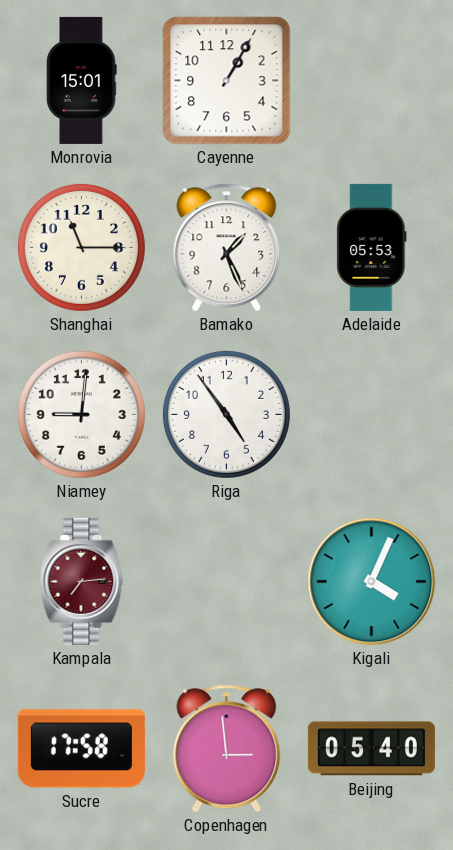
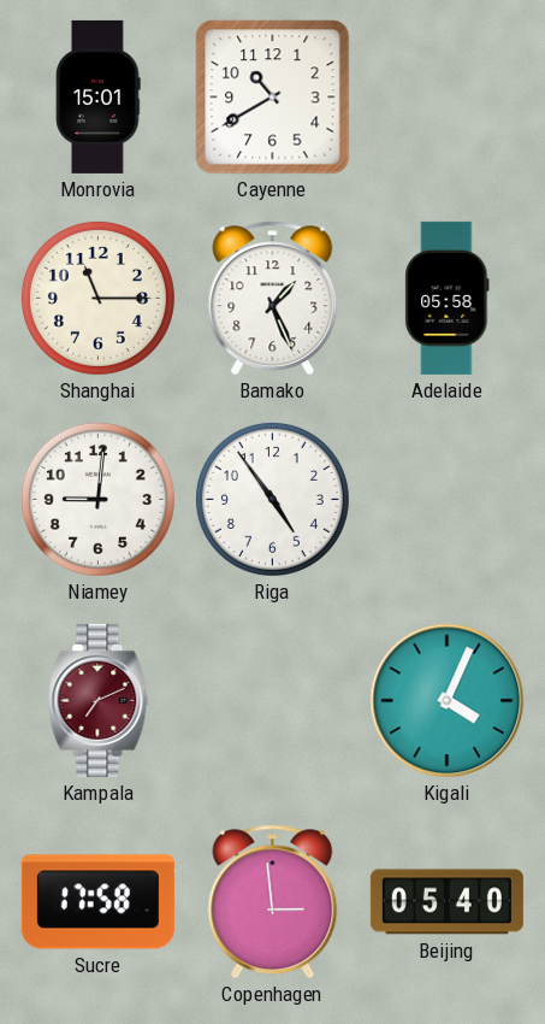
Cayenne: 1:05 -> 10:40
Adelaide: 05:53 -> 05:58
Kampala: 7:14 -> 7:11
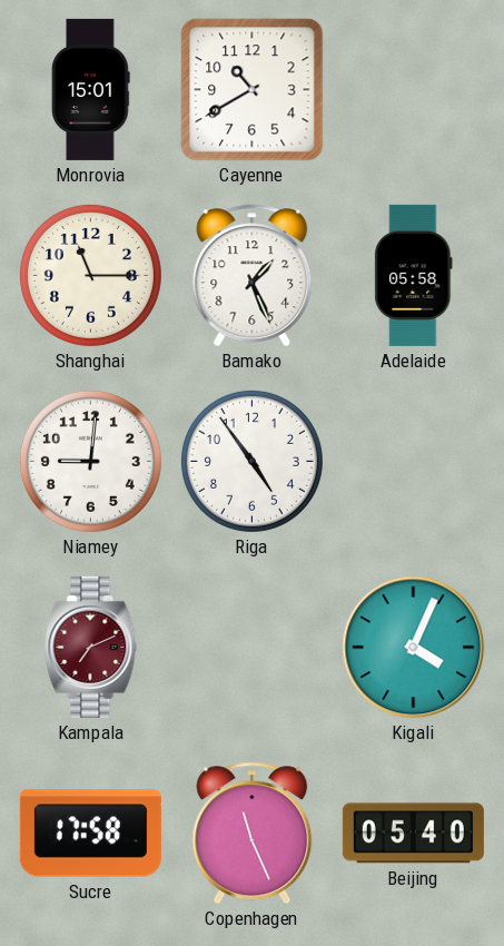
Copenhagen: 2:59 -> 11:26
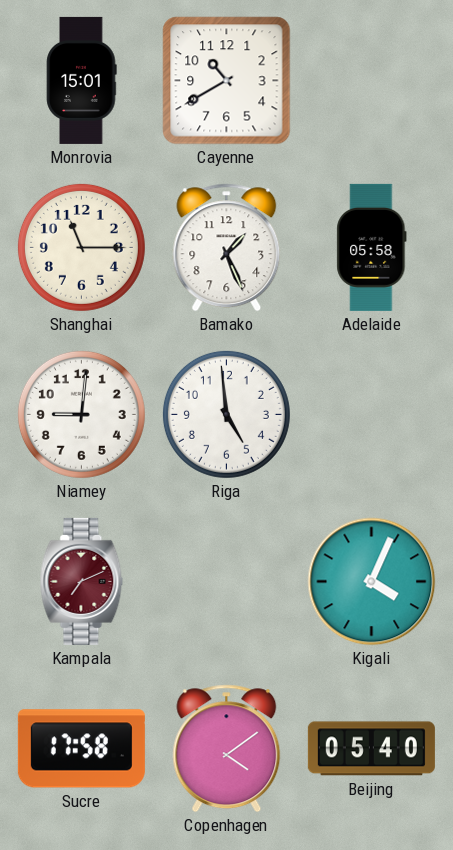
Riga: 4:54 -> 4:59
Copenhagen: 11:26 -> 4:09
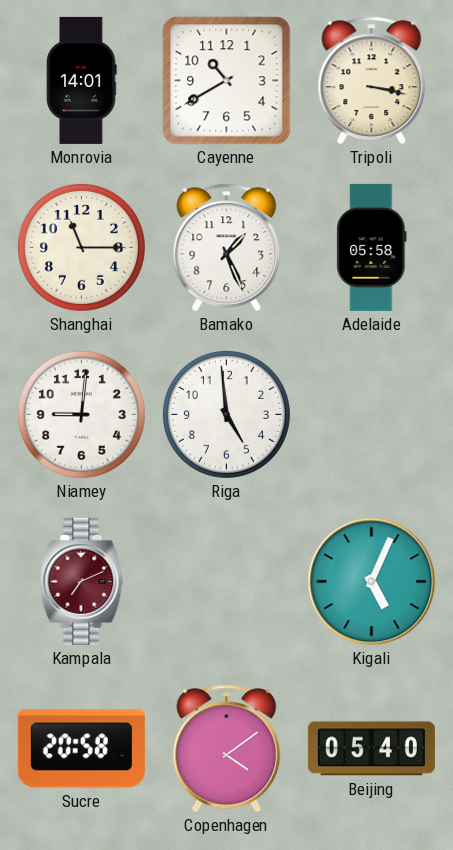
Monrovia: 15:01 -> 14:01
Tripoli: none -> 3:17
Kigali: 4:04 -> 5:04
Sucre: 17:58 -> 20:58
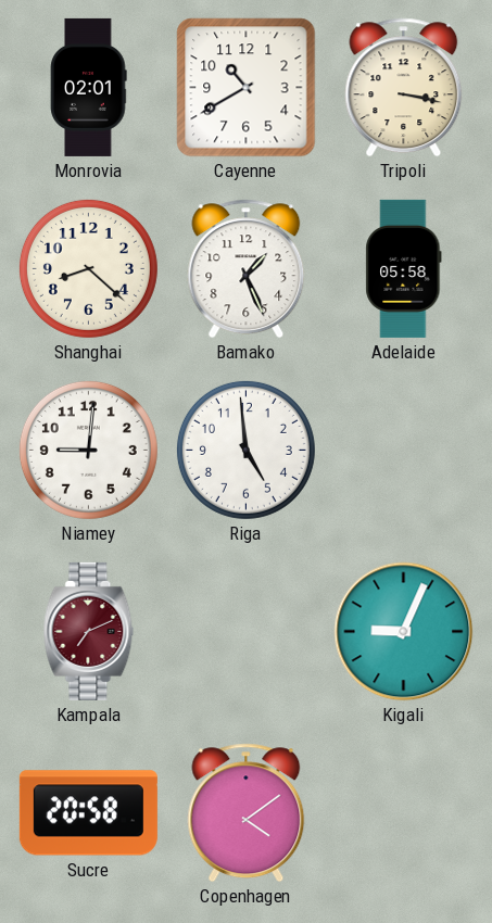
Monrovia: 14:01 -> 02:01
Shanghai: 11:15 -> 8:22
Kigali: 5:04 -> 9:04
Beijing: 05:40 -> none
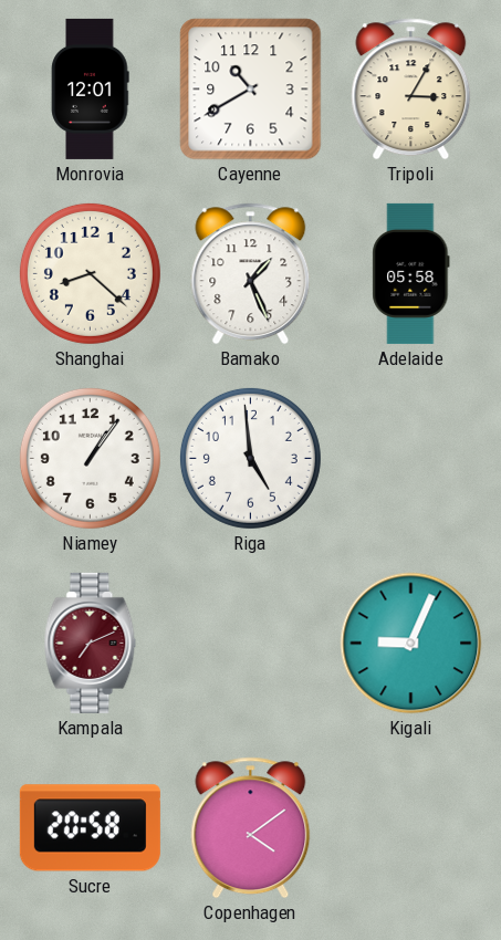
Monrovia: 02:01 -> 12:01
Tripoli: 3:17 -> 3:05
Niamey: 9:01 -> 1:06
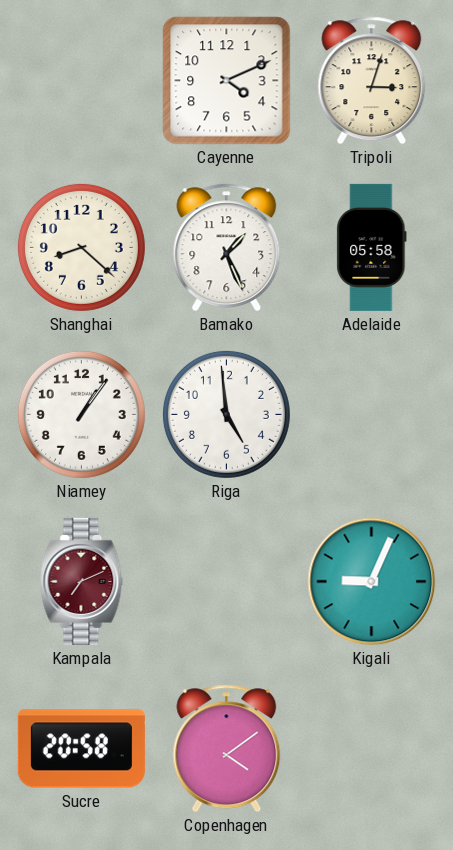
Monrovia: 12:01 -> none
Cayenne: 10:40 -> 4:11
Tripoli: 3:05 -> 3:03
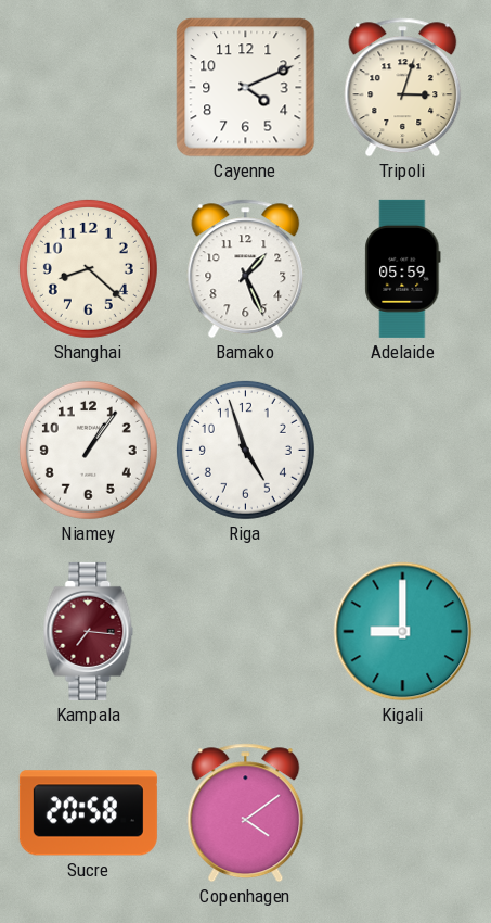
Adelaide: 05:58 -> 05:59
Riga: 4:59 -> 4:57
Kampala: 7:11 -> 7:16
Kigali: 9:04 -> 9:00
